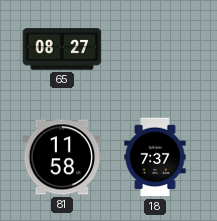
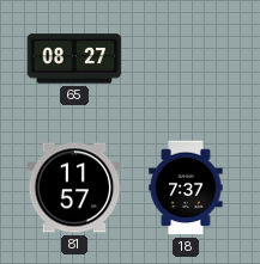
81: 11:58 -> 11:57
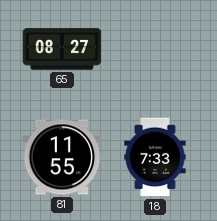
81: 11:57 -> 11:55
18: 7:37 -> 7:33
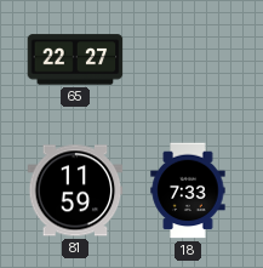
65: 08:27 -> 22:27
81: 11:55 -> 11:59
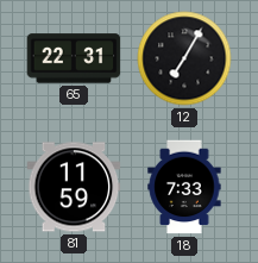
65: 22:27 -> 22:31
12: none -> 7:05
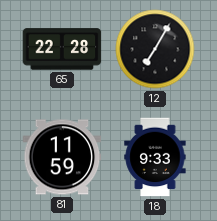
65: 22:31 -> 22:28
18: 7:33 -> 9:33
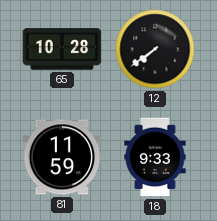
65: 22:28 -> 10:28
12: 7:05 -> 7:39
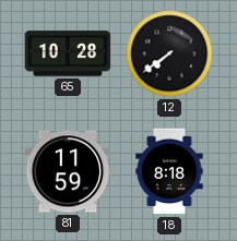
18: 9:33 -> 8:18
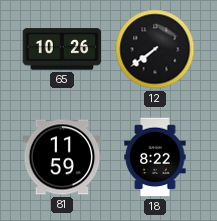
65: 10:28 -> 10:26
18: 8:18 -> 8:22
